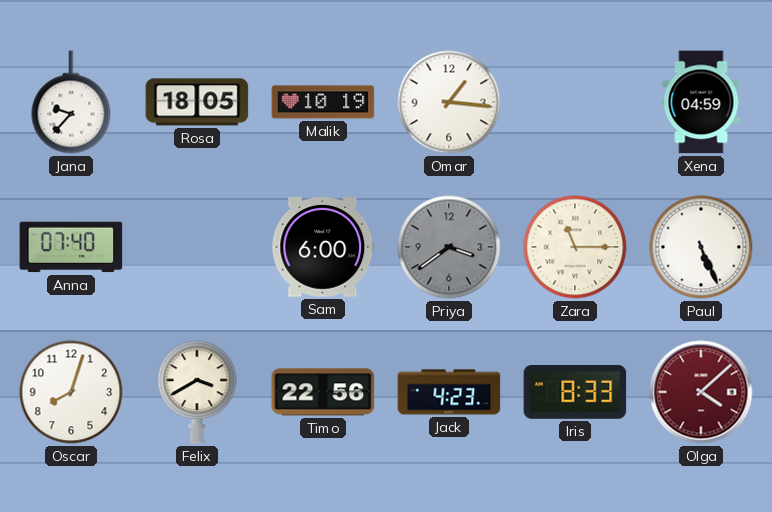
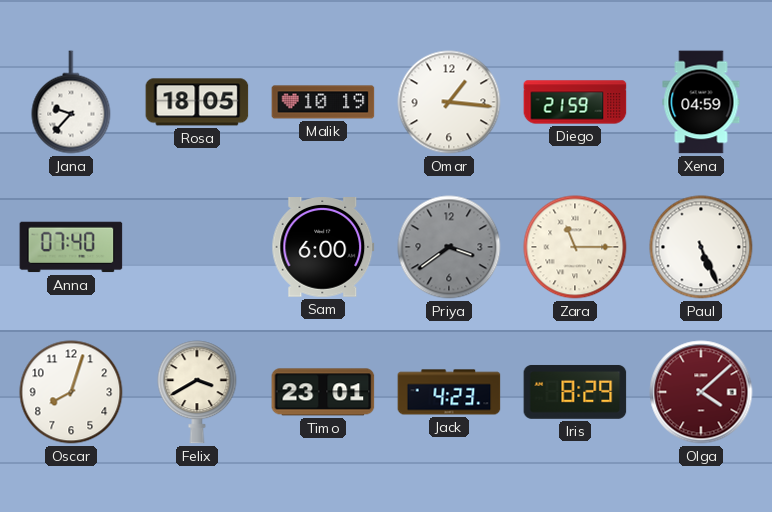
Diego: none -> 21:59
Timo: 22:56 -> 23:01
Iris: 8:33 -> 8:29
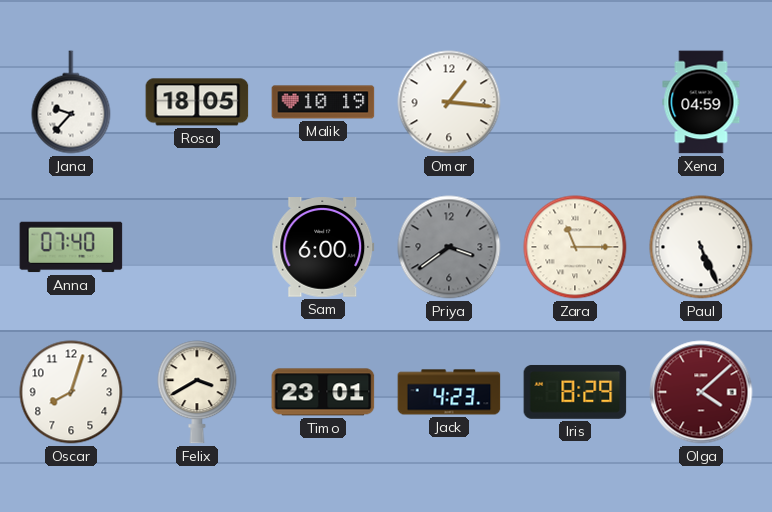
Diego: 21:59 -> none
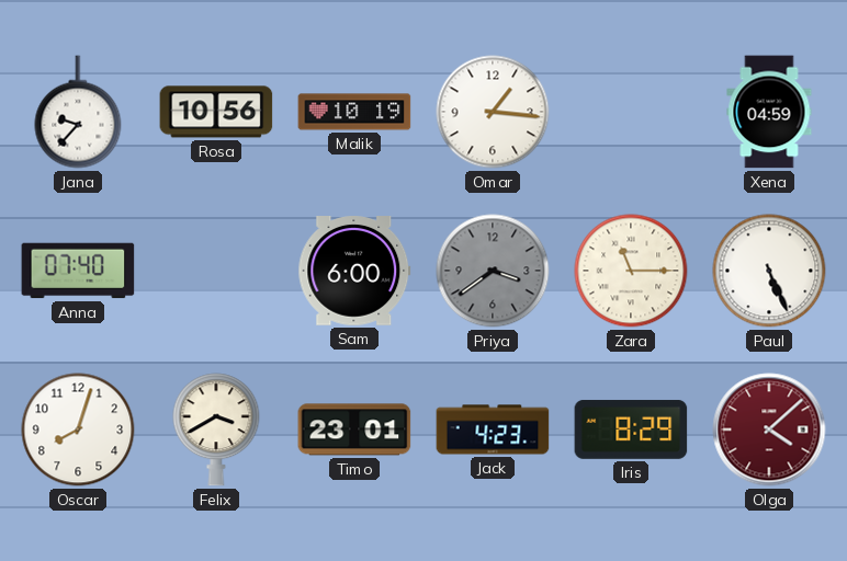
Rosa: 18:05 -> 10:56
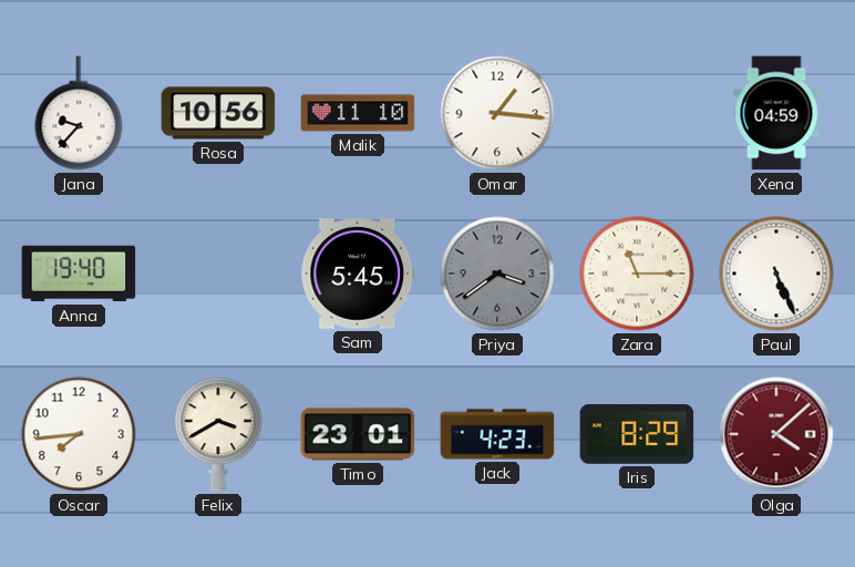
Malik: 10:19 -> 11:10
Anna: 07:40 -> 19:40
Sam: 6:00 -> 5:45
Oscar: 8:03 -> 7:44
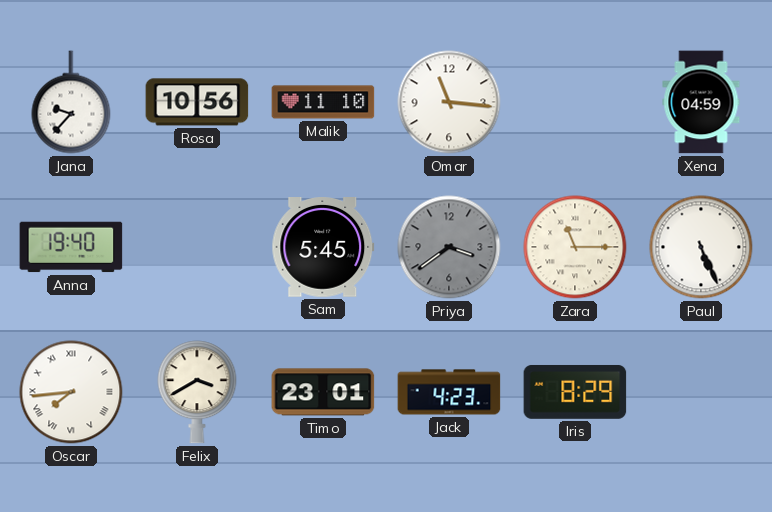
Omar: 1:16 -> 11:16
Oscar numerals: Arabic -> Roman
Olga: 4:08 -> none
